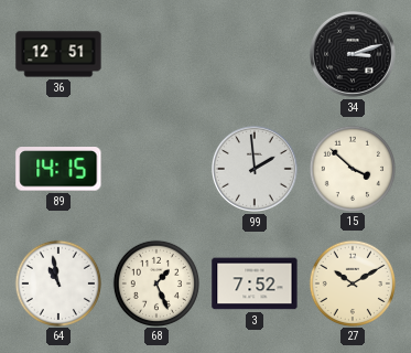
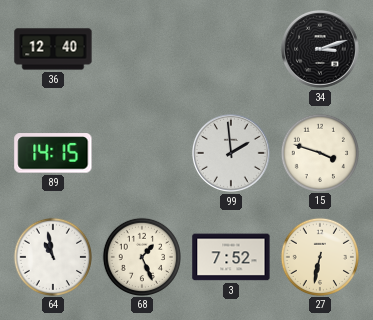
36: 12:51 -> 12:40
15: 3:52 -> 3:48
27: 10:10 -> 6:32
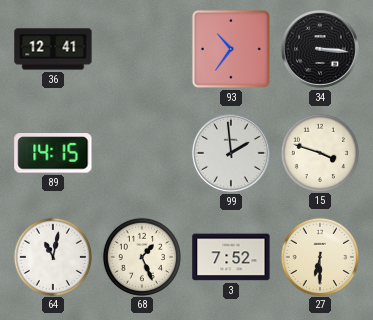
36: 12:40 -> 12:41
93: none -> 10:36
34: 3:12 -> 3:16
64: 10:58 -> 11:02
27: 6:32 -> 6:30
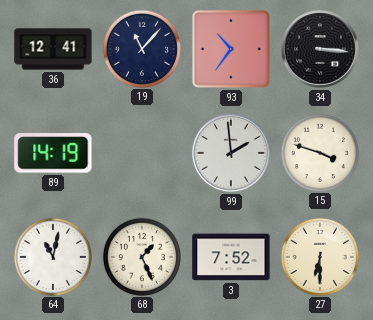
19: none -> 11:07
89: 14:15 -> 14:19
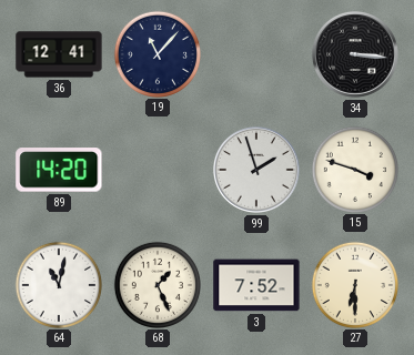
93: 10:36 -> none
89: 14:19 -> 14:20
99: 1:59 -> 1:57
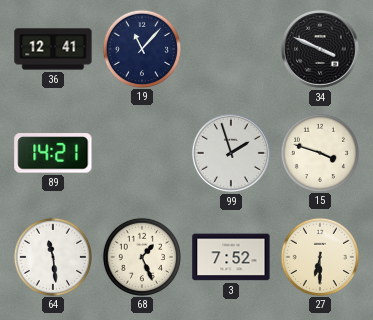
34: 3:16 -> 3:49
89: 14:20 -> 14:21
64: 11:02 -> 11:29
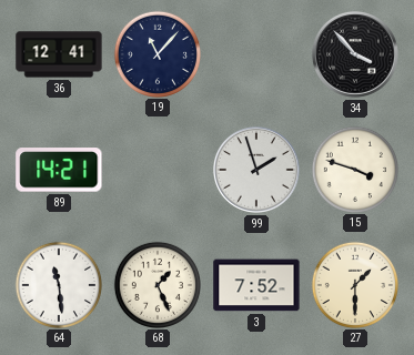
34: 3:49 -> 3:53
27: 6:30 -> 1:30
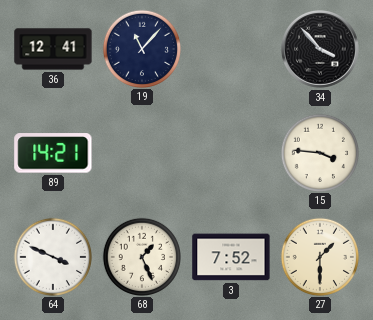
99: 1:57 -> none
15: 3:48 -> 3:46
64: 11:29 -> 3:49
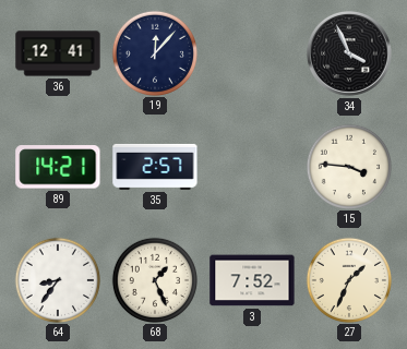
19: 11:07 -> 12:07
34: 3:53 -> 3:56
35: none -> 2:57
64: 3:49 -> 8:36
27: 1:30 -> 1:34
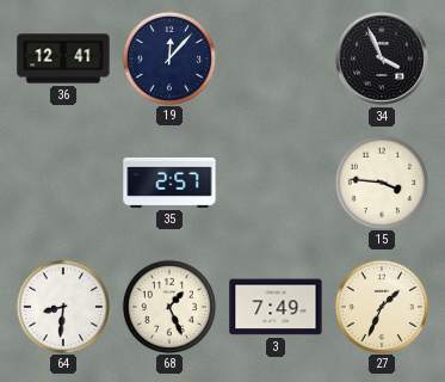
89: 14:21 -> none
64: 8:36 -> 8:31
3: 7:52 -> 7:49
